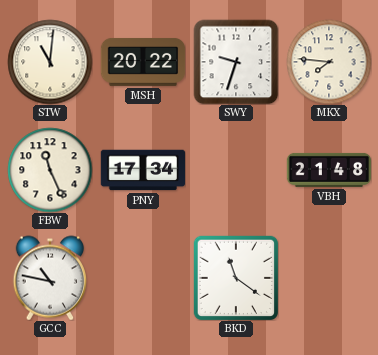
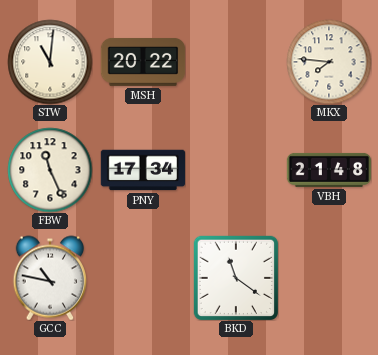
SWY: 9:33 -> none
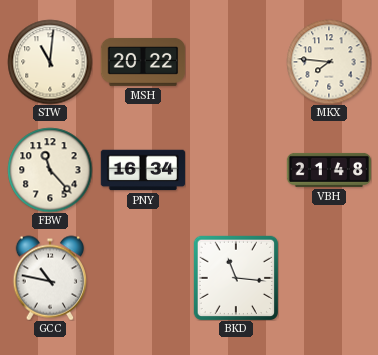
FBW: 11:26 -> 11:23
PNY: 17:34 -> 16:34
BKD: 11:21 -> 11:16
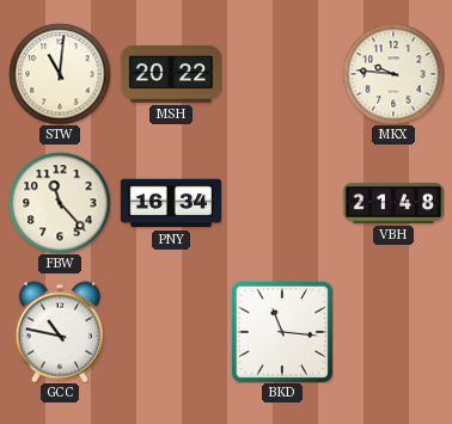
MKX: 7:46 -> 9:46
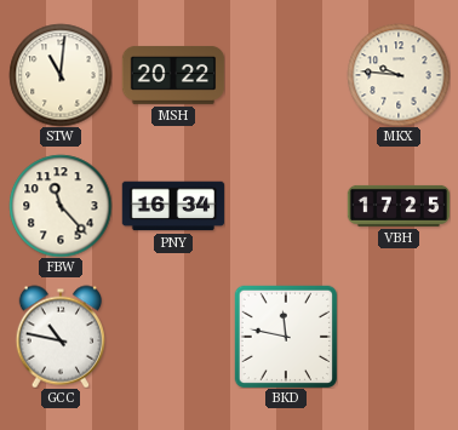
VBH: 21:48 -> 17:25
BKD: 11:16 -> 11:47
